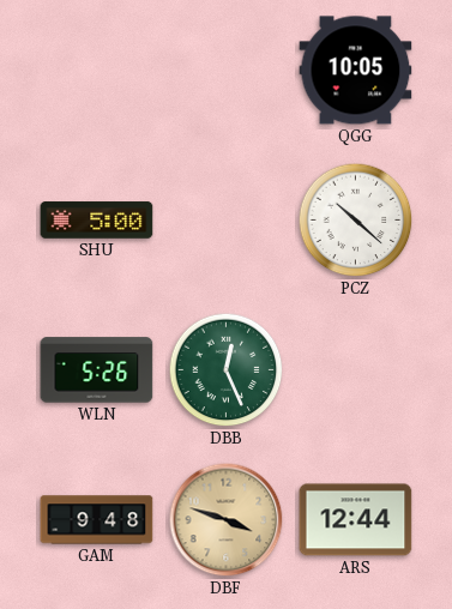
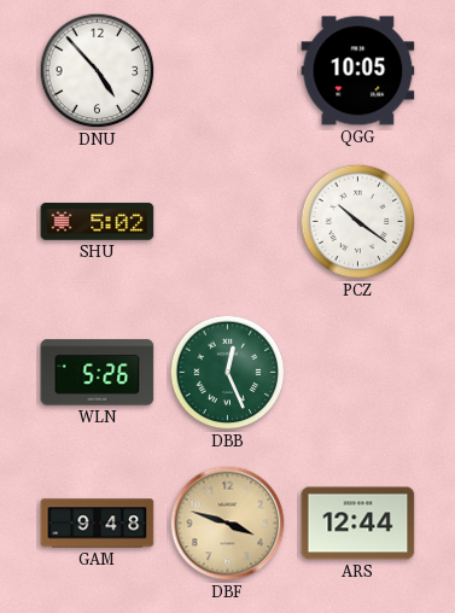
DNU: none -> 4:53
SHU: 5:00 -> 5:02
PCZ: 10:22 -> 10:21
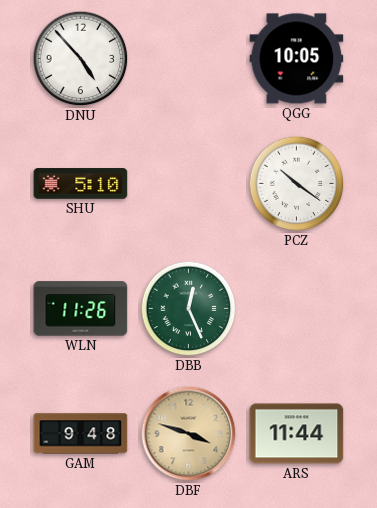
SHU: 5:02 -> 5:10
WLN: 5:26 -> 11:26
ARS: 12:44 -> 11:44
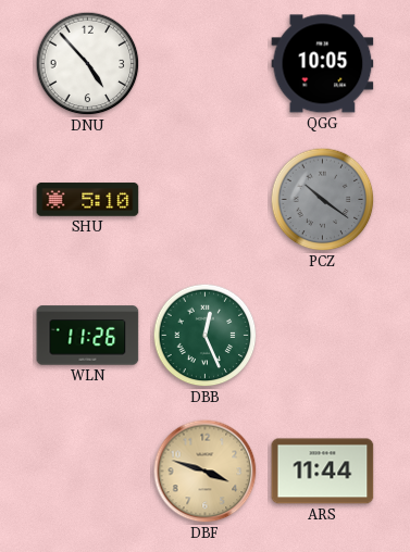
PCZ dial: white -> grey
GAM: 9:48 -> none
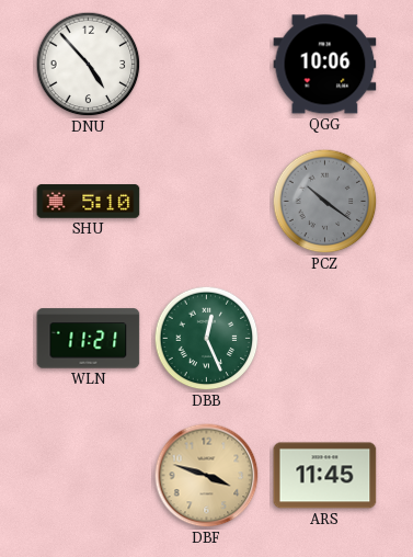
QGG: 10:05 -> 10:06
WLN: 11:26 -> 11:21
ARS: 11:44 -> 11:45
